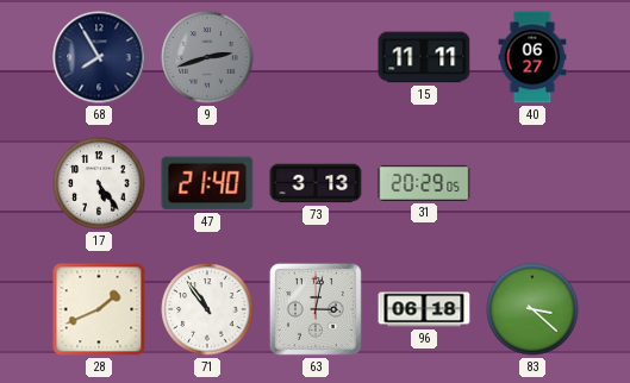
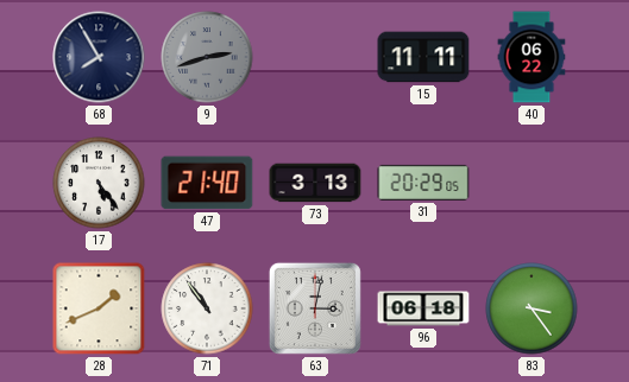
40: 06:27 -> 06:22
83: 3:22 -> 3:24
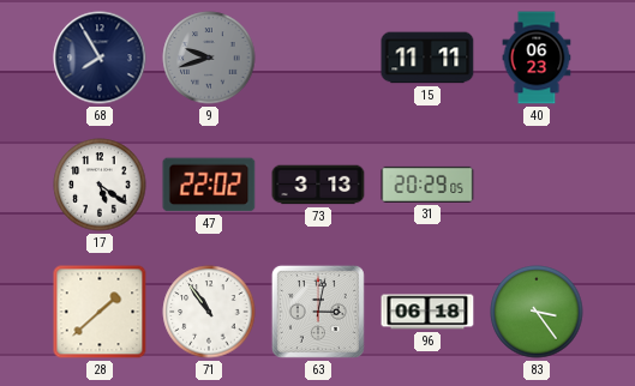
9: 2:42 -> 9:42
40: 06:22 -> 06:23
17: 5:24 -> 5:21
47: 21:40 -> 22:02
28: 1:41 -> 1:38
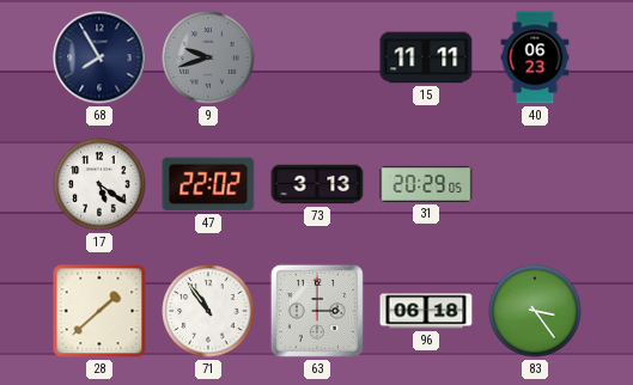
63: 3:02 -> 3:00
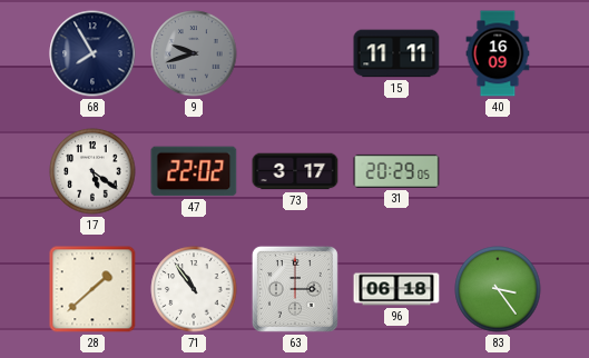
40: 06:23 -> 16:09
73: 3:13 -> 3:17
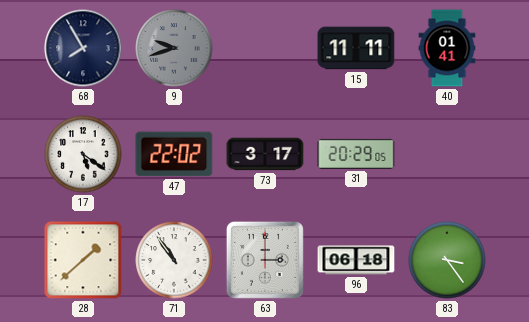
40: 16:09 -> 01:41
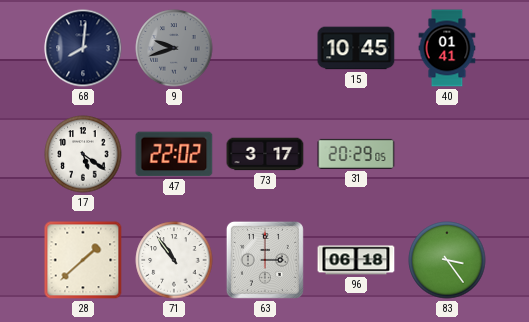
68: 7:55 -> 8:01
15: 11:11 -> 10:45
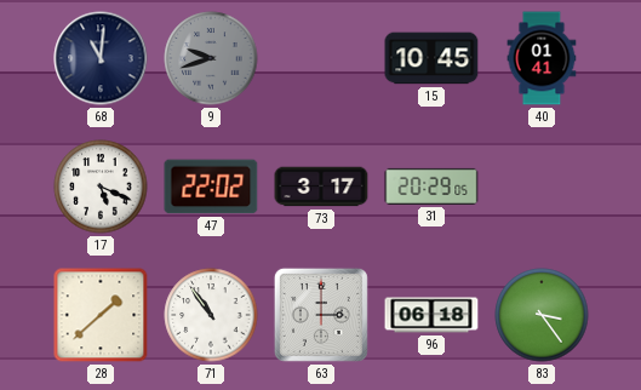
68: 8:01 -> 11:01
17: 5:21 -> 5:19
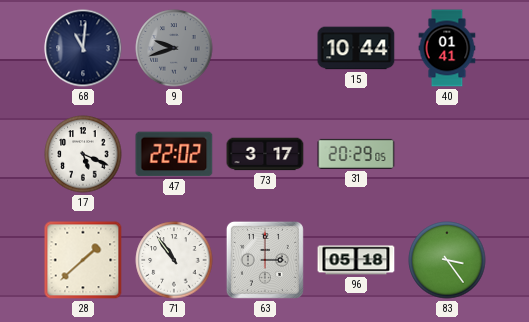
15: 10:45 -> 10:44
96: 06:18 -> 05:18
